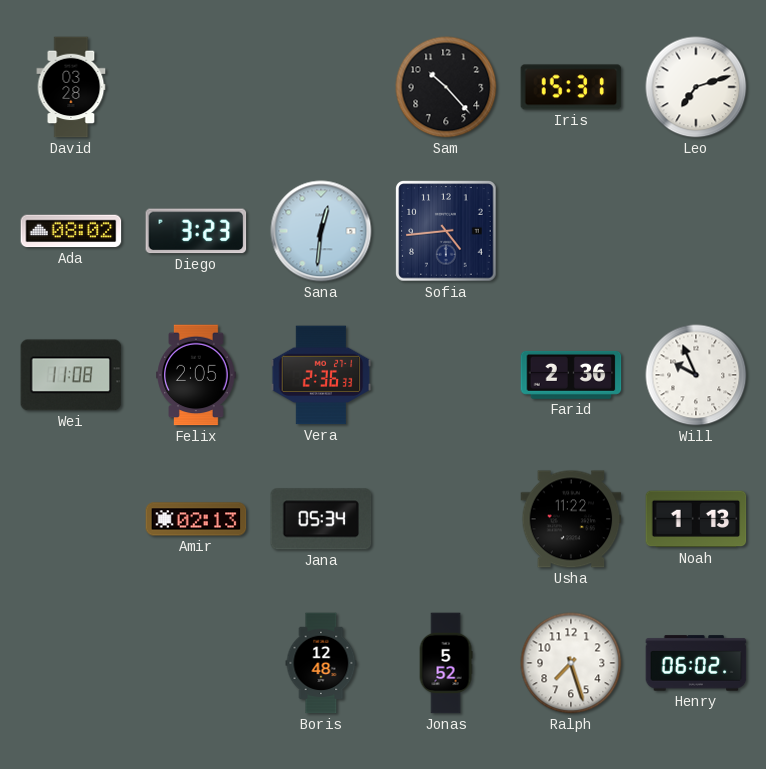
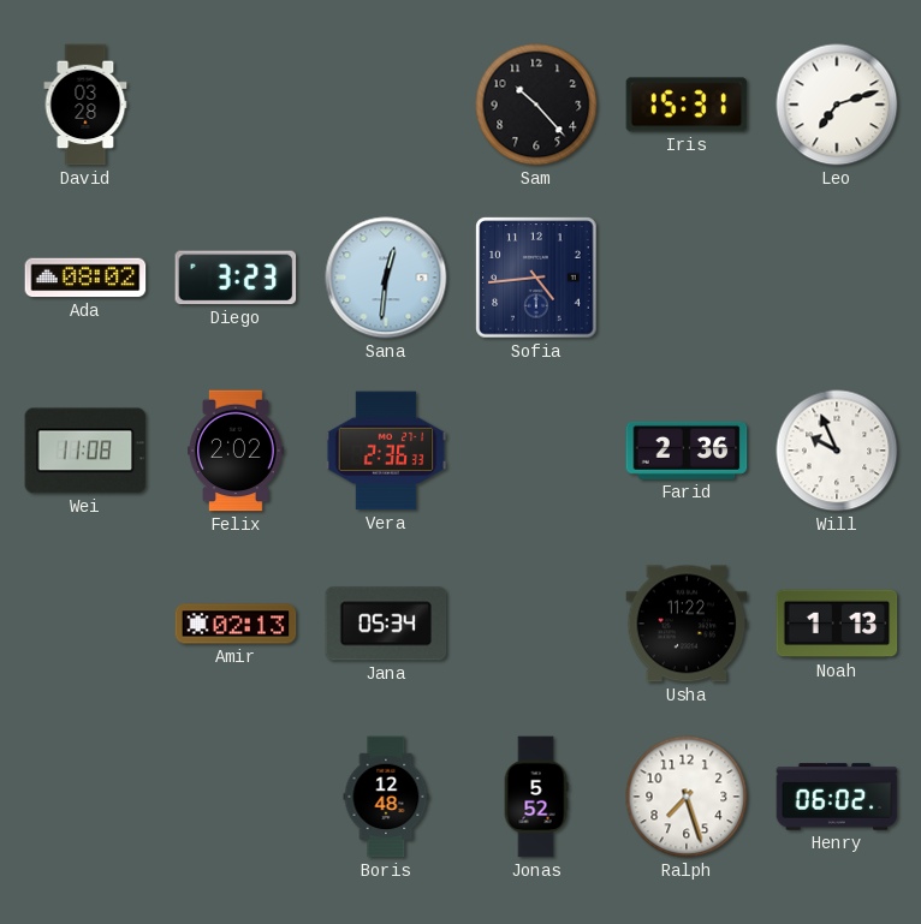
Felix: 2:05 -> 2:02
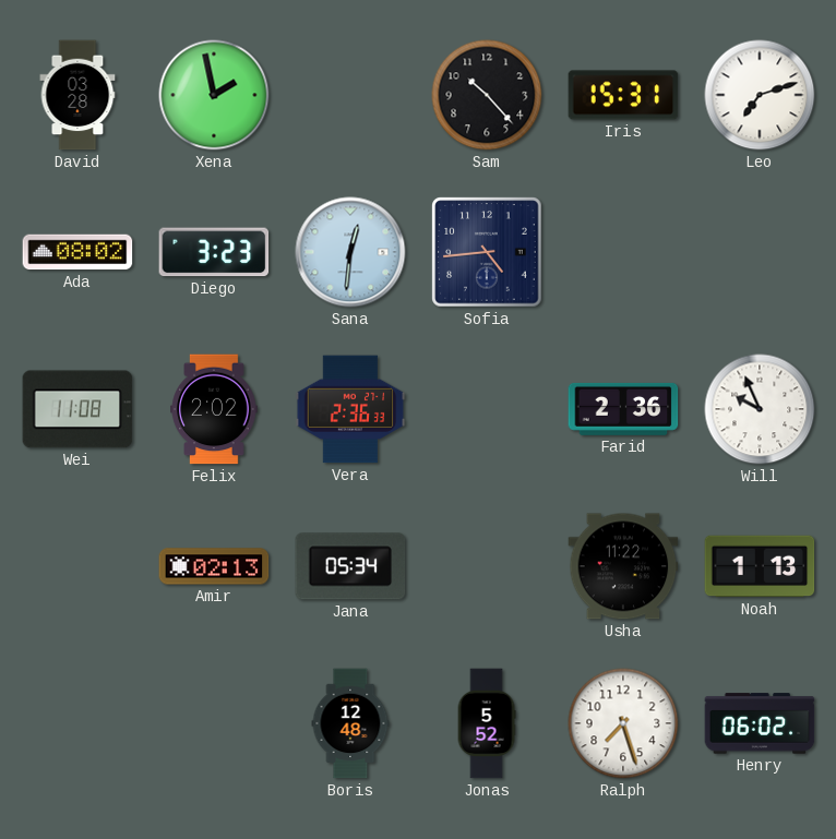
Xena: none -> 1:58
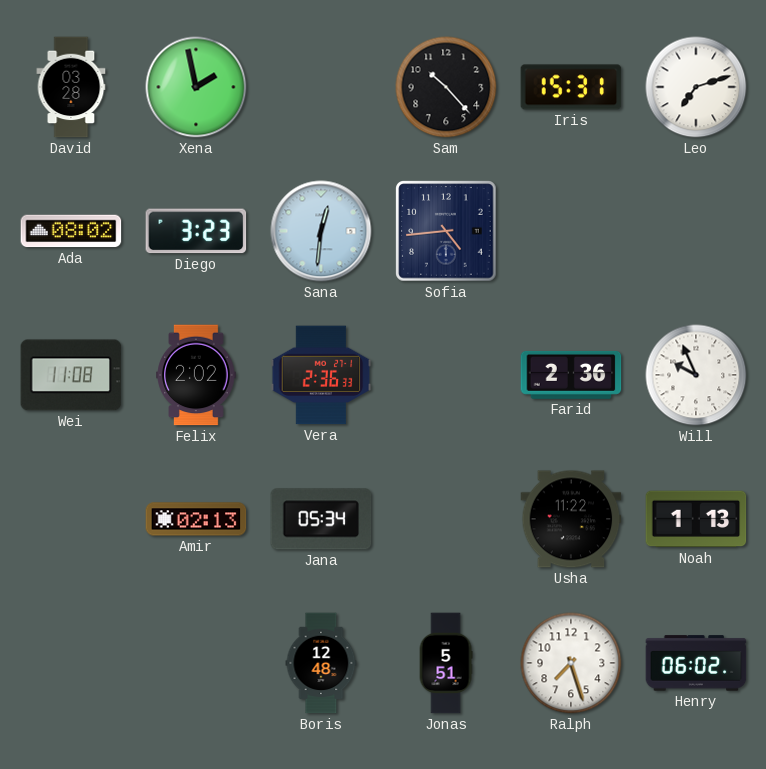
Jonas: 5:52 -> 5:51
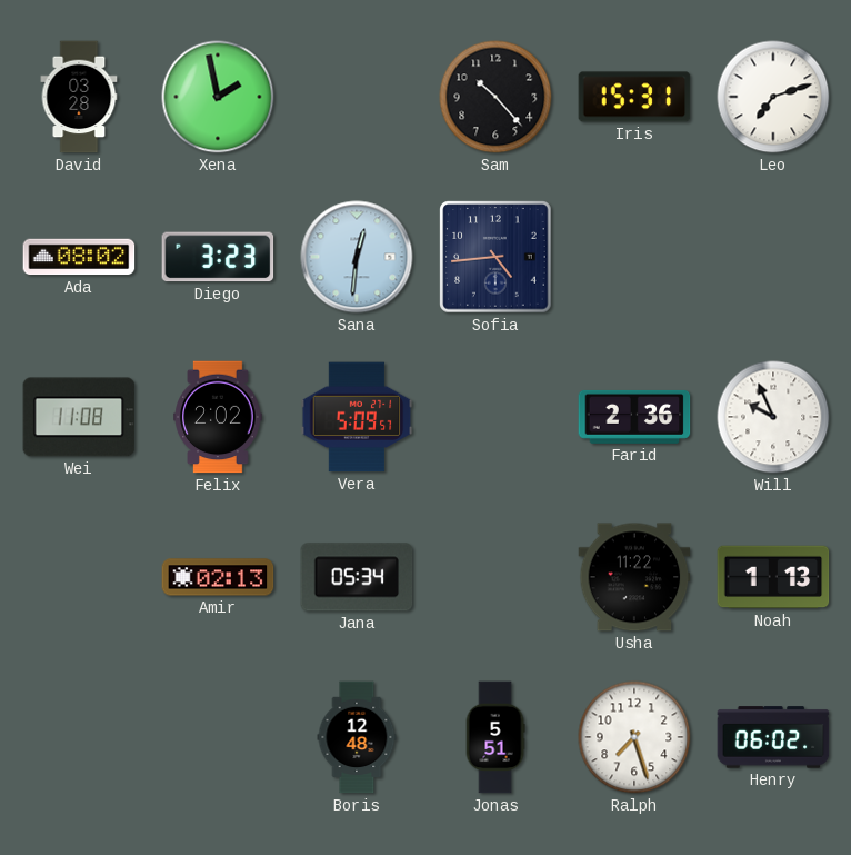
Vera: 2:36 -> 5:09
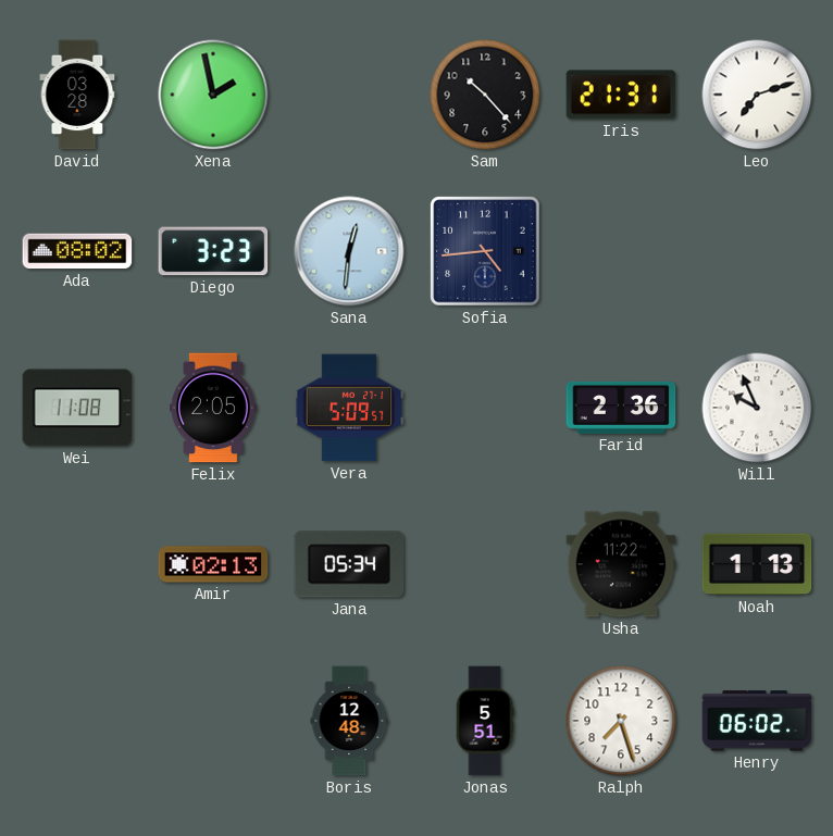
Iris: 15:31 -> 21:31
Felix: 2:02 -> 2:05
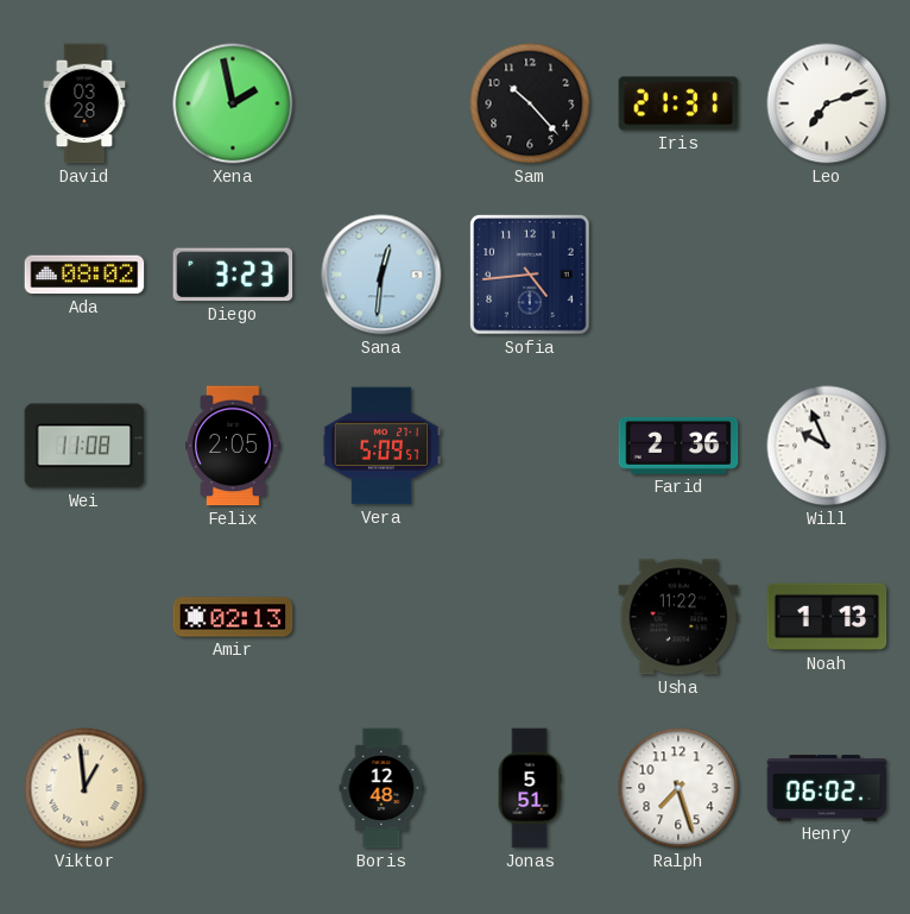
Jana: 05:34 -> none
Viktor: none -> 12:59
